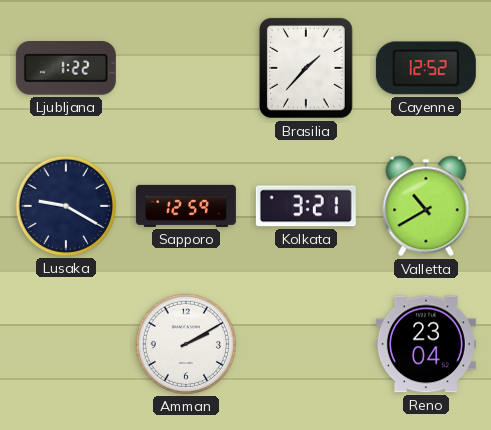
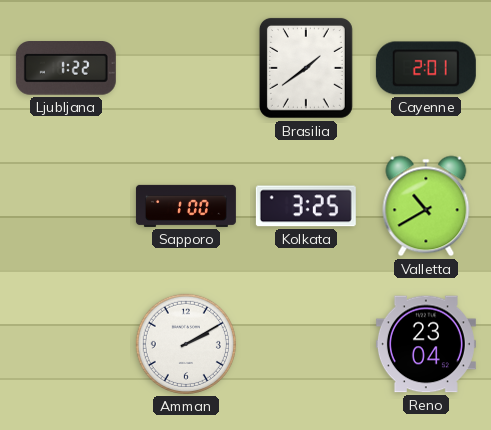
Brasilia: 1:37 -> 1:39
Cayenne: 12:52 -> 2:01
Lusaka: 9:20 -> none
Sapporo: 12:59 -> 1:00
Kolkata: 3:21 -> 3:25
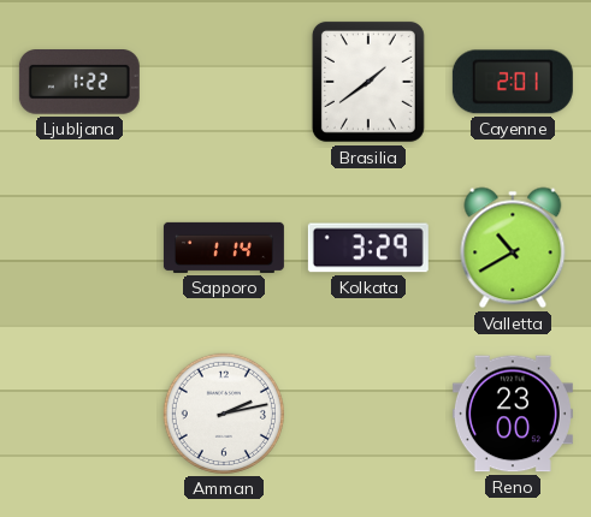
Sapporo: 1:00 -> 1:14
Kolkata: 3:25 -> 3:29
Amman: 2:10 -> 2:13
Reno: 23:04 -> 23:00
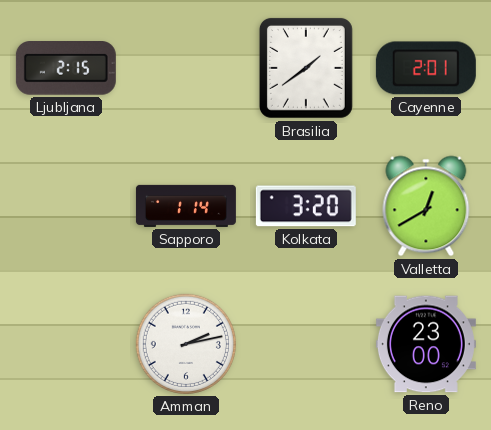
Ljubljana: 1:22 -> 2:15
Kolkata: 3:29 -> 3:20
Valletta: 10:40 -> 12:40
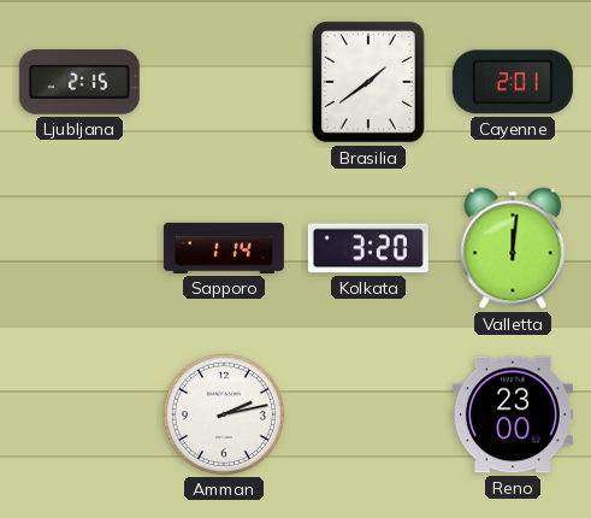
Valletta: 12:40 -> 12:01
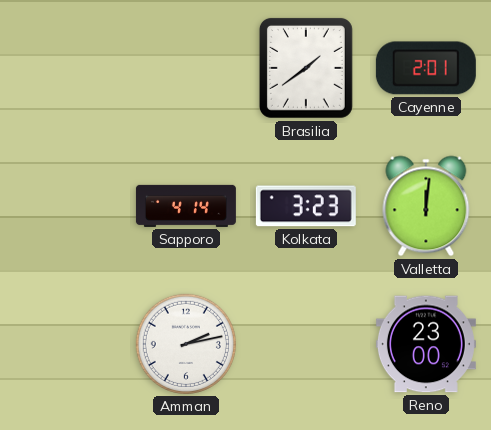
Ljubljana: 2:15 -> none
Sapporo: 1:14 -> 4:14
Kolkata: 3:20 -> 3:23
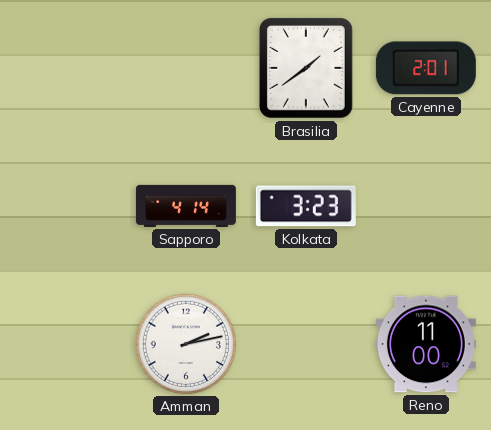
Valletta: 12:01 -> none
Reno: 23:00 -> 11:00
